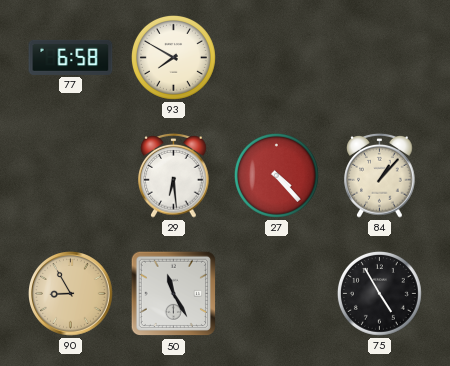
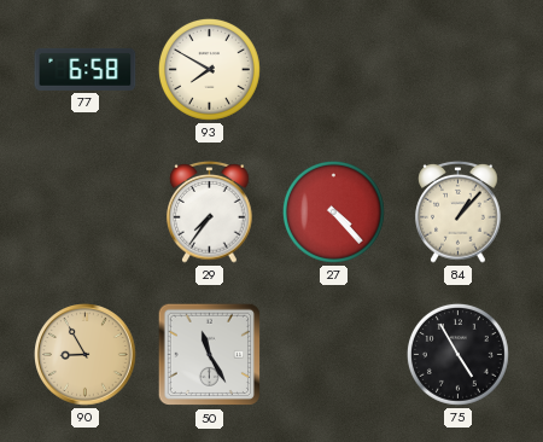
29: 6:29 -> 7:36
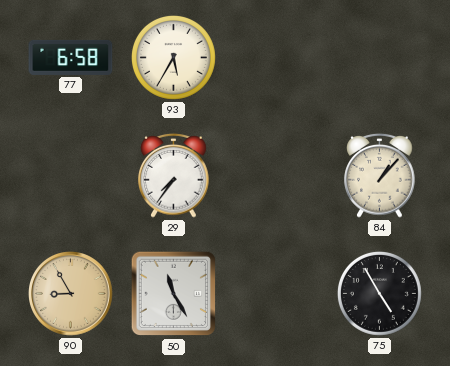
93: 7:50 -> 5:35
27: 4:23 -> none
